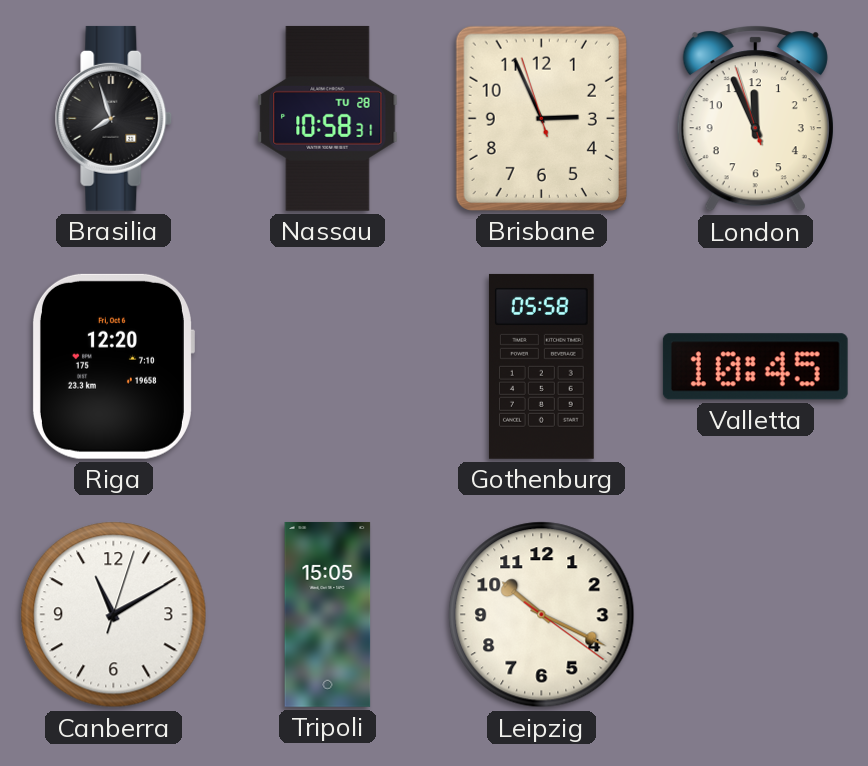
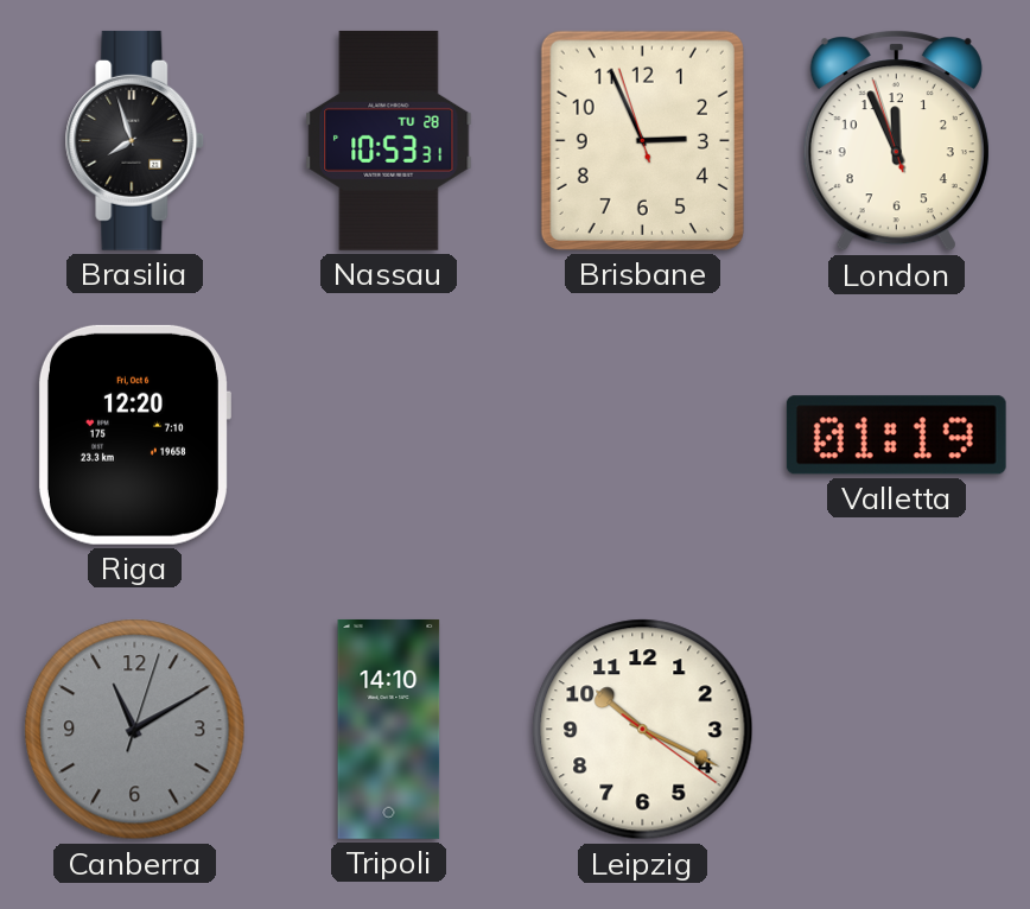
Nassau: 10:58 -> 10:53
Gothenburg: 05:58 -> none
Valletta: 10:45 -> 01:19
Canberra dial: white -> grey
Tripoli: 15:05 -> 14:10
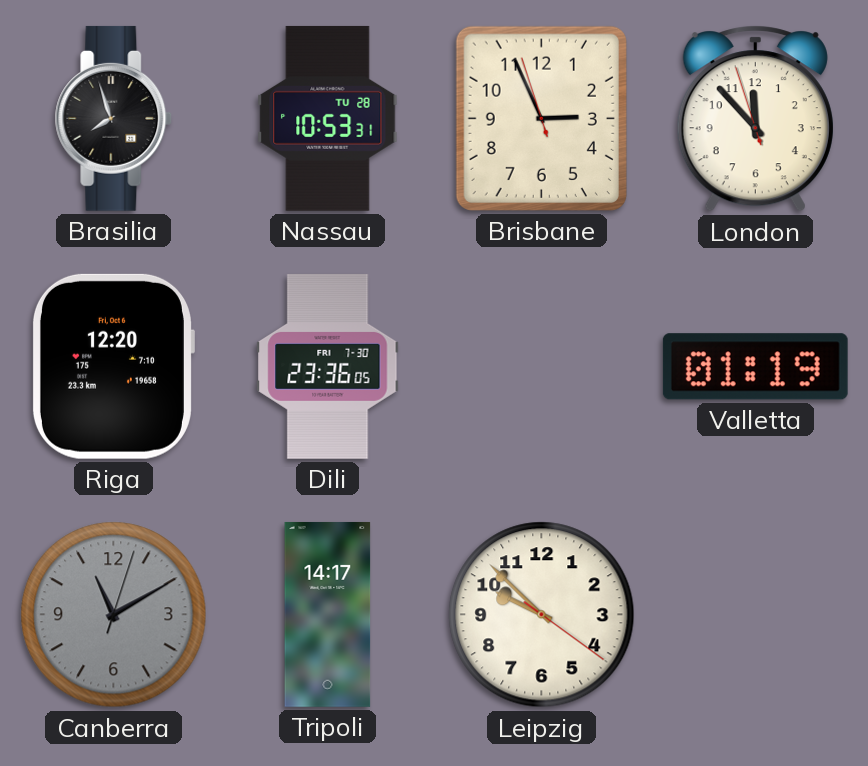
London: 11:55 -> 11:52
Dili: none -> 23:36
Tripoli: 14:10 -> 14:17
Leipzig: 10:19 -> 9:52
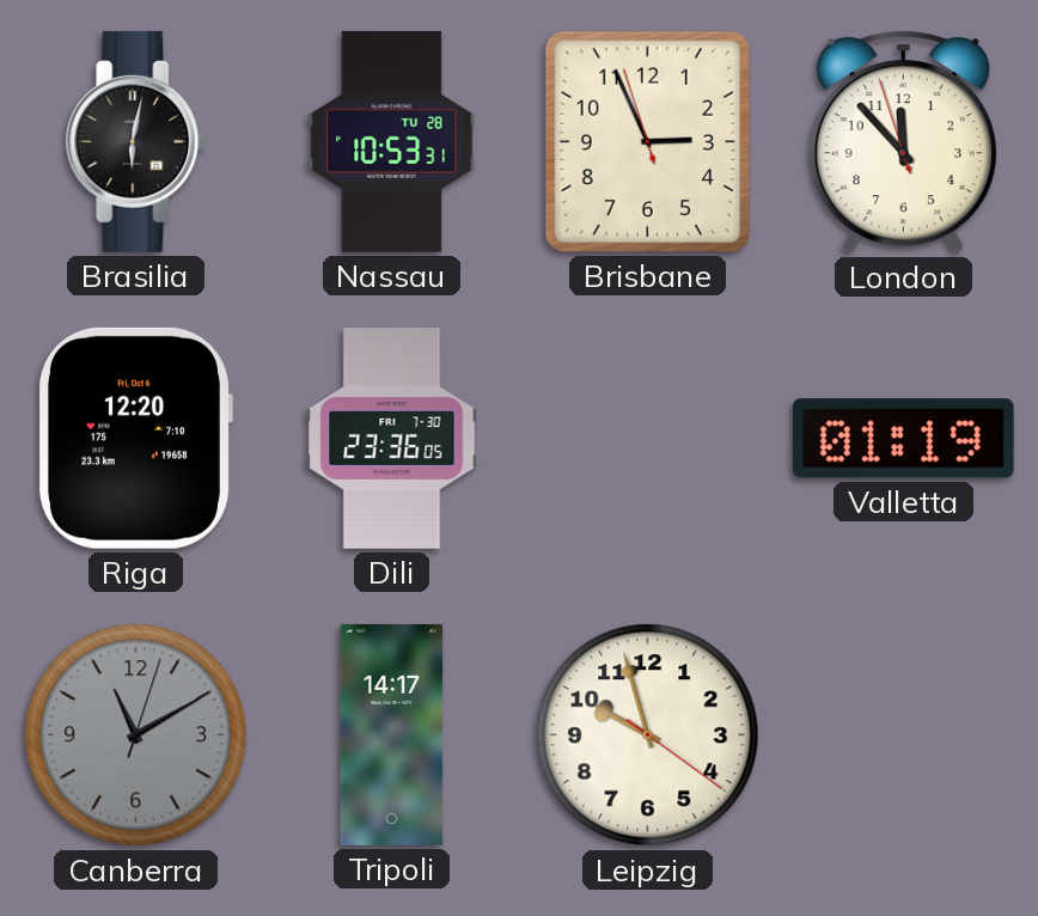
Brasilia: 7:57 -> 6:02
Leipzig: 9:52 -> 9:57
